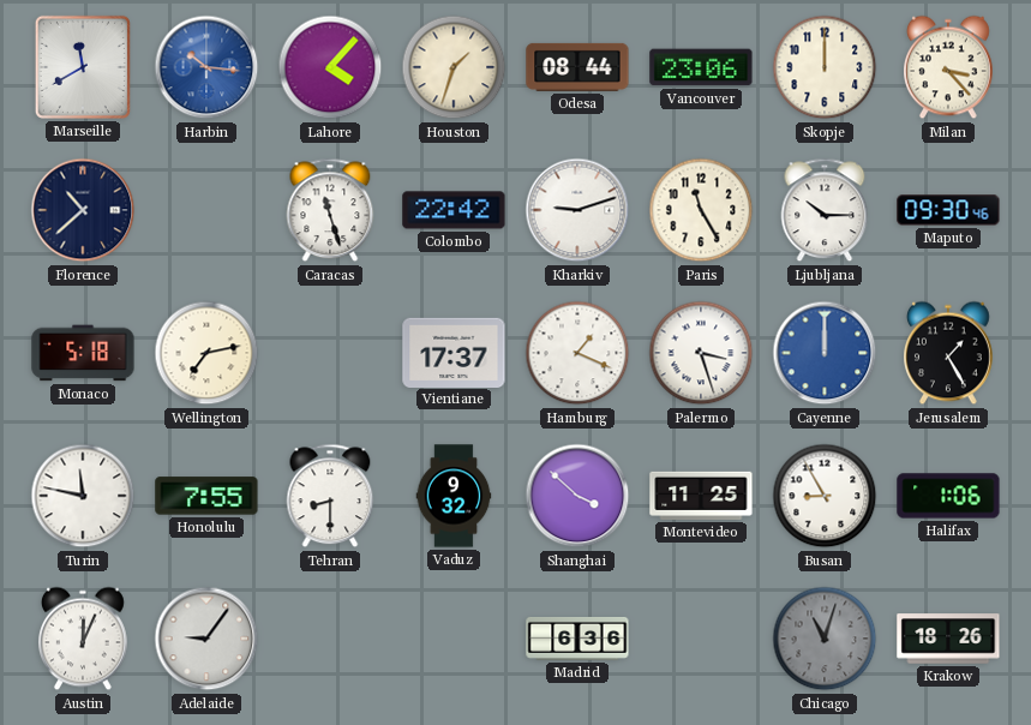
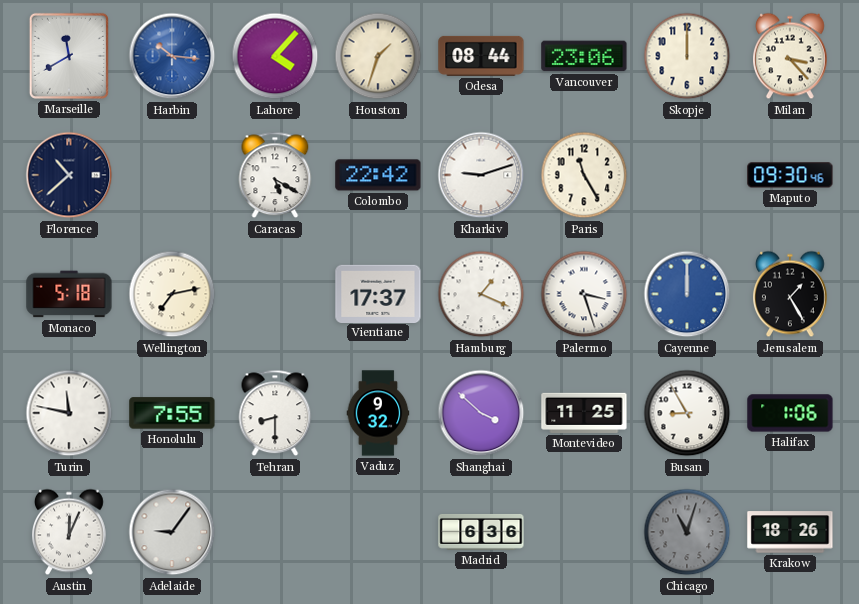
Caracas: 11:27 -> 5:20
Ljubljana: 10:15 -> none
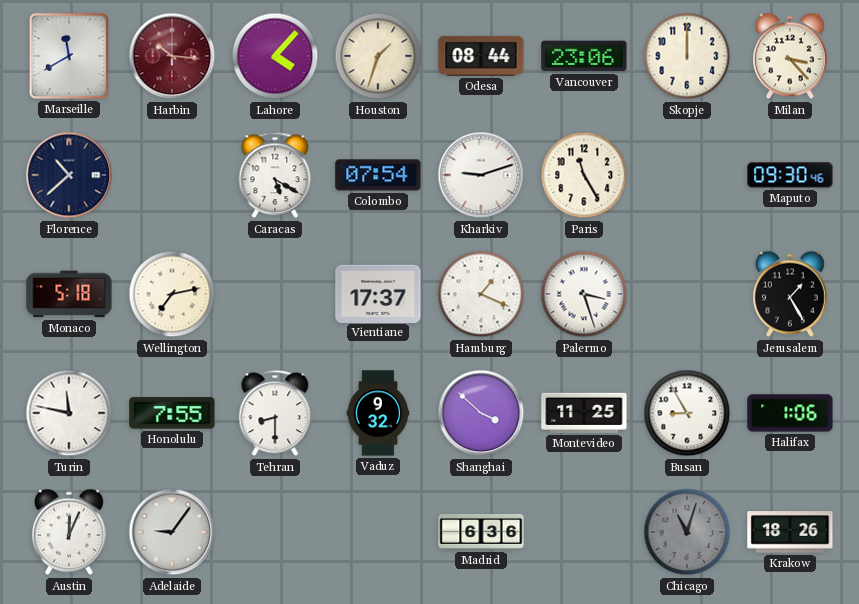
Harbin dial: blue -> burgundy
Colombo: 22:42 -> 07:54
Cayenne: 12:00 -> none
